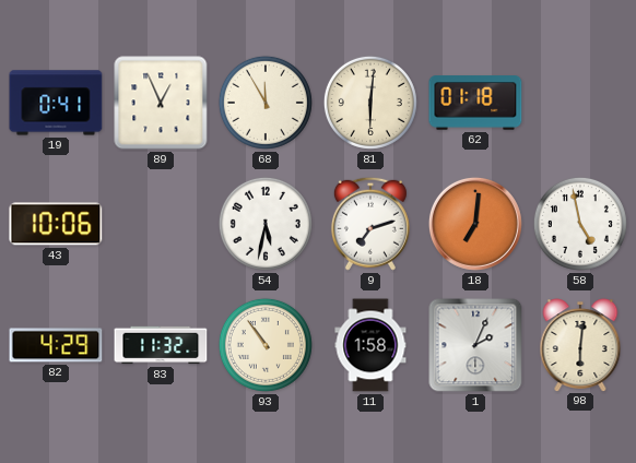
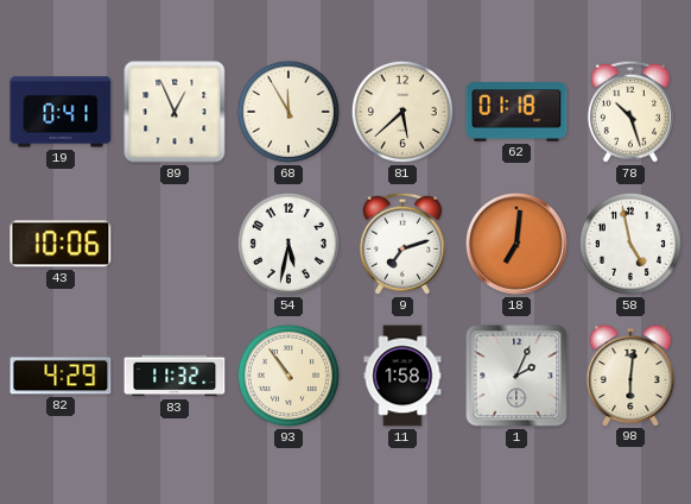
81: 6:01 -> 5:38
78: none -> 10:27
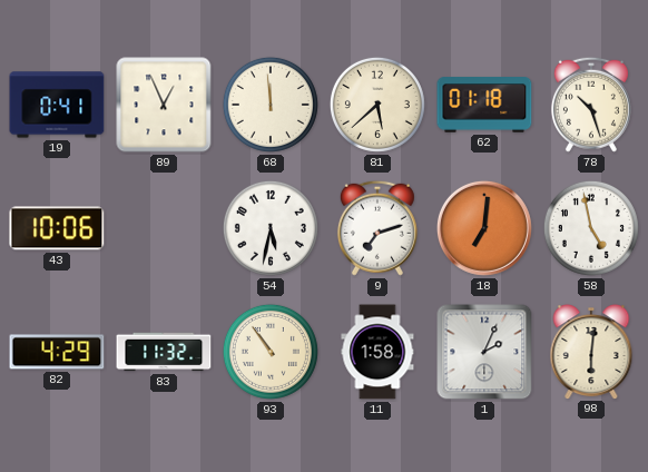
68: 11:55 -> 11:59
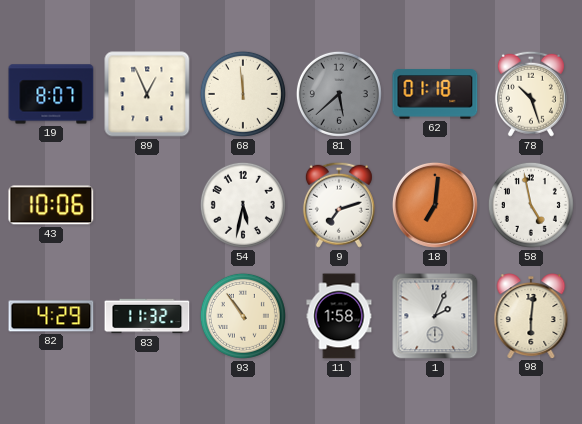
19: 0:41 -> 8:07
81 dial: cream -> grey
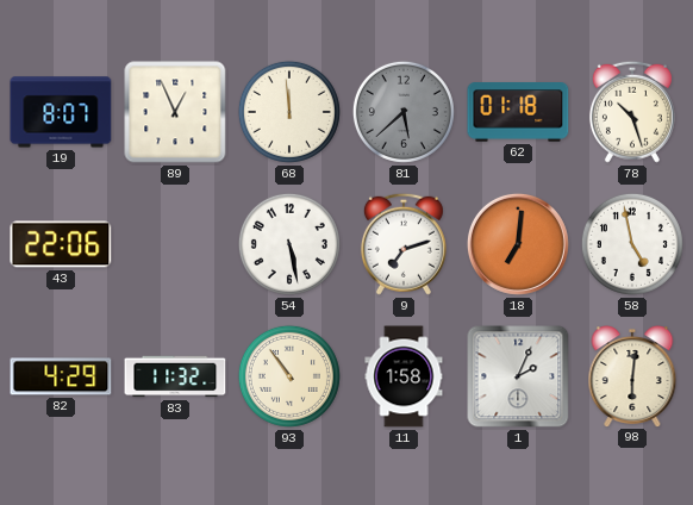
43: 10:06 -> 22:06
54: 5:32 -> 5:28
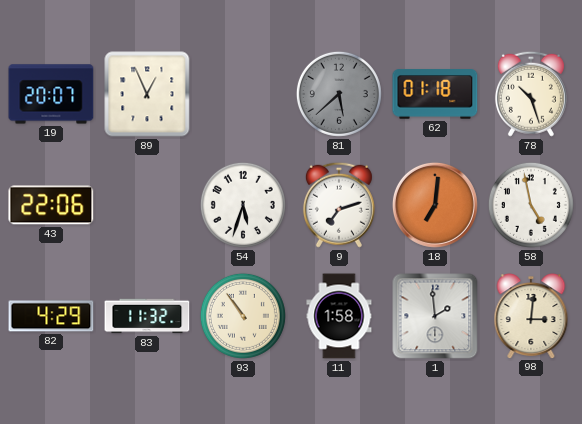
19: 8:07 -> 20:07
68: 11:59 -> none
54: 5:28 -> 5:33
1: 2:04 -> 1:59
98: 6:01 -> 3:01
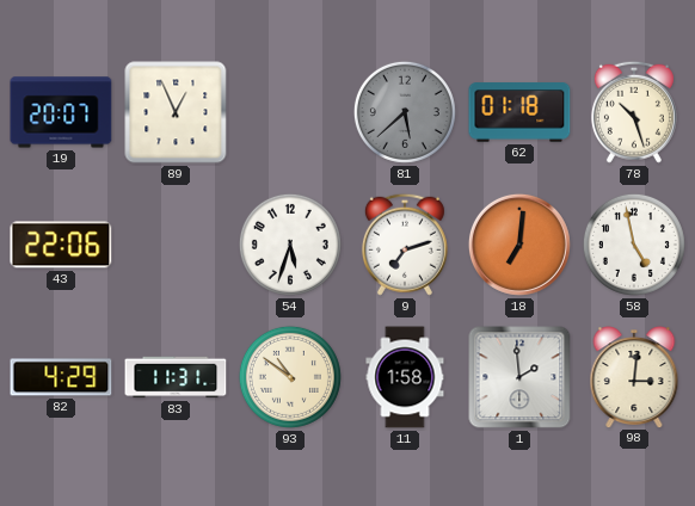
83: 11:32 -> 11:31
93: 10:54 -> 10:51
